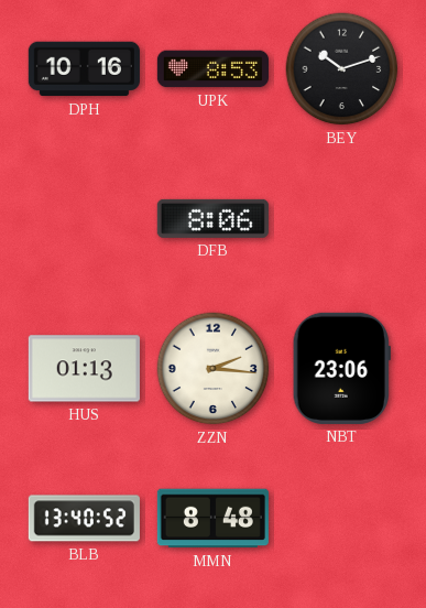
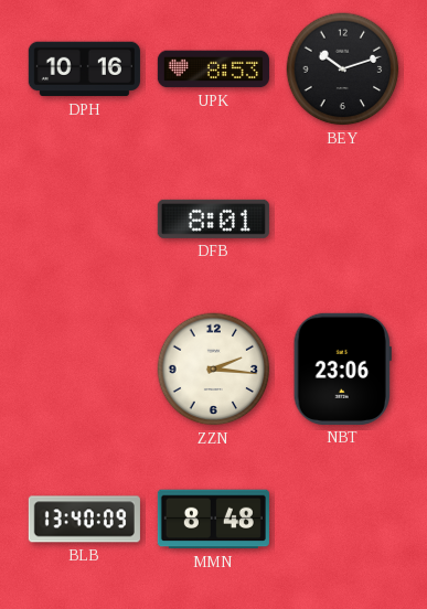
DFB: 8:06 -> 8:01
HUS: 01:13 -> none
BLB: 13:40:52 -> 13:40:09
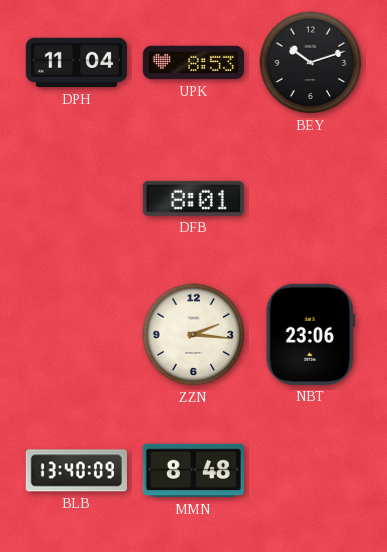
DPH: 10:16 -> 11:04
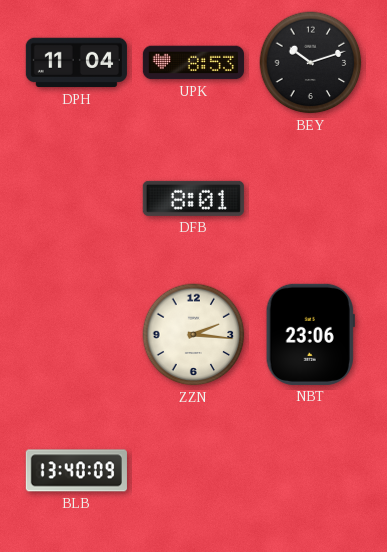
MMN: 8:48 -> none
